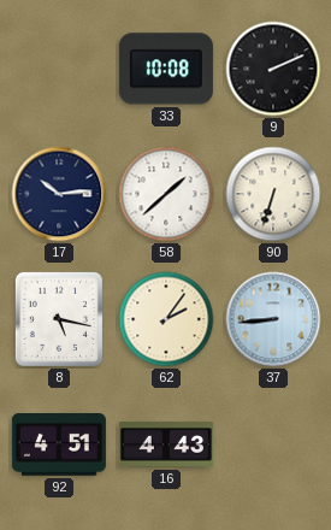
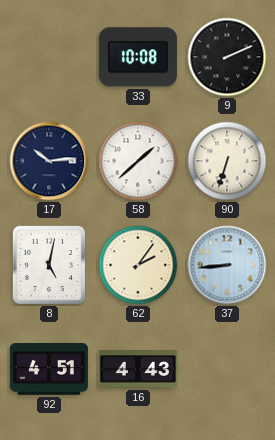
8: 5:17 -> 5:02
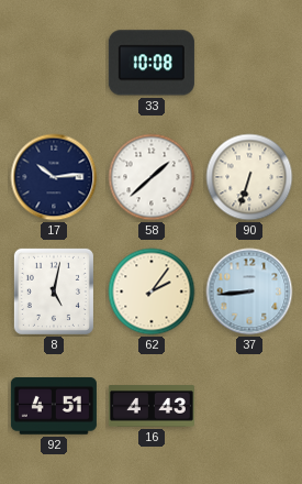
9: 2:11 -> none
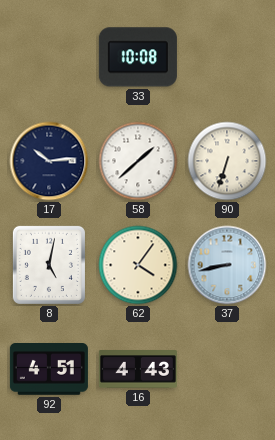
62: 2:06 -> 4:06
37: 8:44 -> 8:43
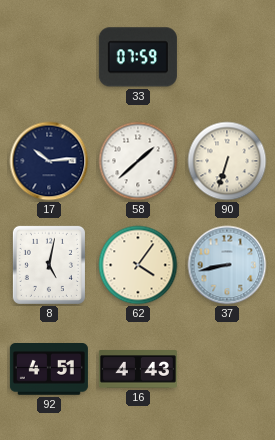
33: 10:08 -> 07:59
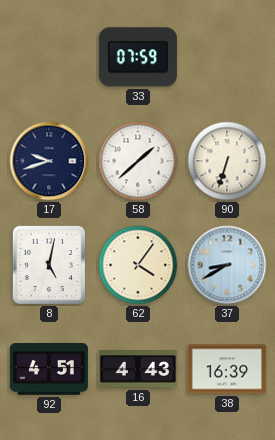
17: 10:14 -> 9:42
37: 8:43 -> 8:40
38: none -> 16:39
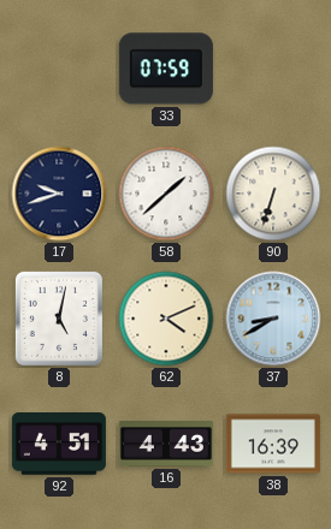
62: 4:06 -> 4:11
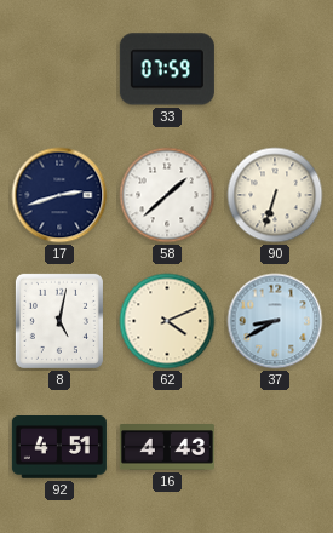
17: 9:42 -> 2:42
38: 16:39 -> none
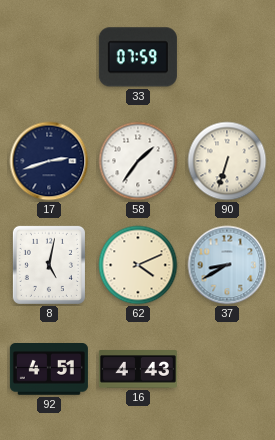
58: 1:38 -> 1:36
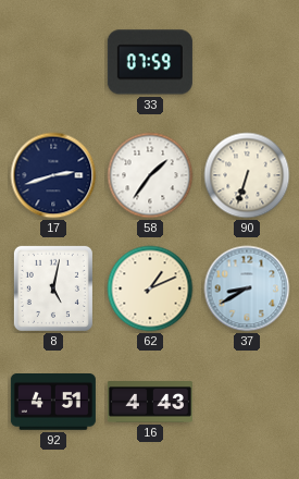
62: 4:11 -> 1:11
